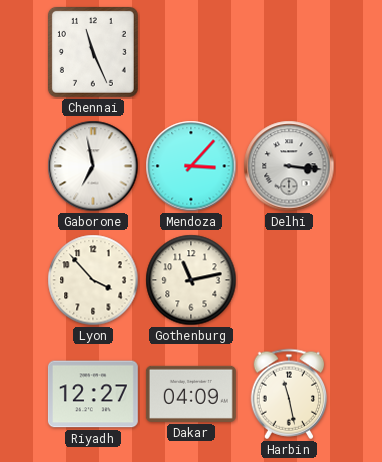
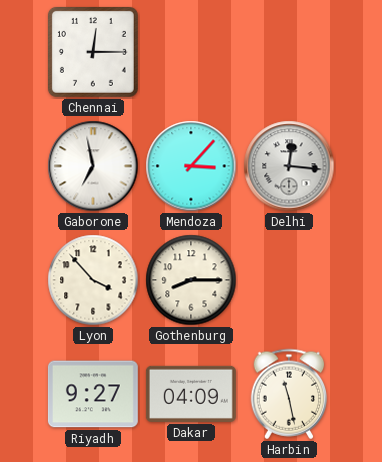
Chennai: 11:26 -> 12:15
Delhi: 3:16 -> 12:16
Gothenburg: 11:13 -> 8:15
Riyadh: 12:27 -> 9:27
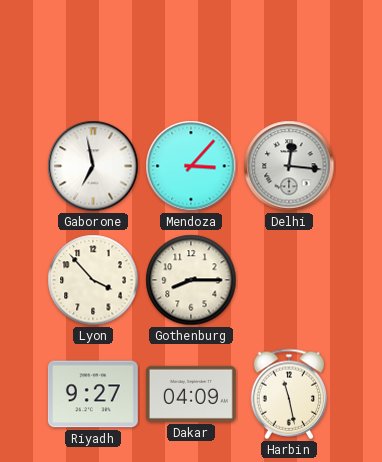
Chennai: 12:15 -> none
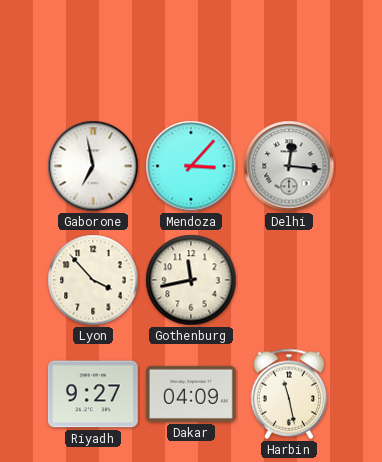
Gothenburg: 8:15 -> 11:43
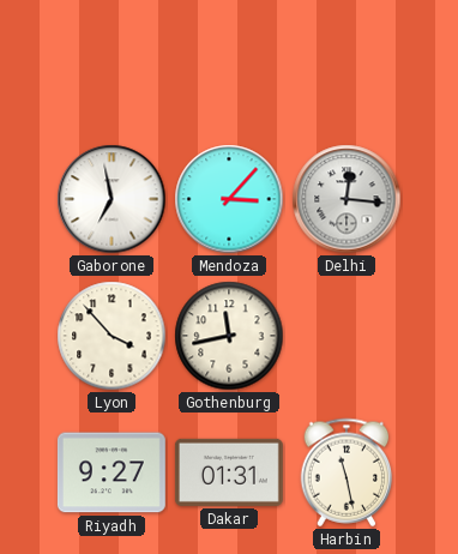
Dakar: 04:09 -> 01:31
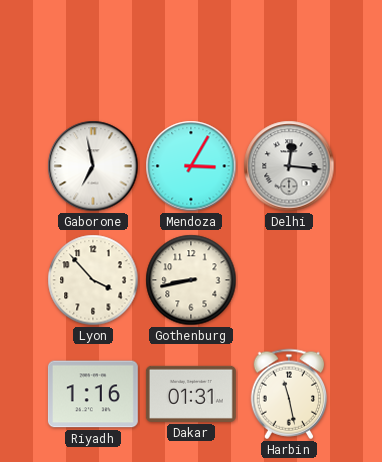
Mendoza: 3:07 -> 3:05
Gothenburg: 11:43 -> 8:43
Riyadh: 9:27 -> 1:16
